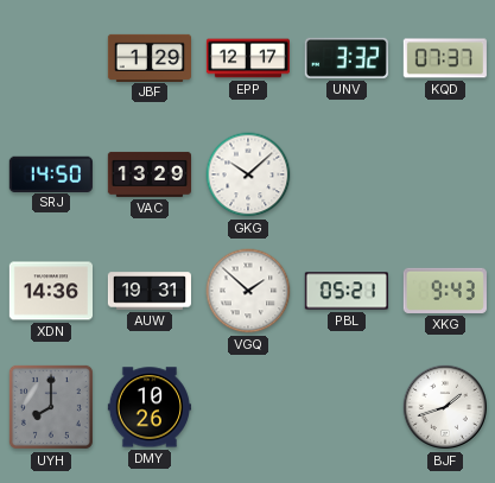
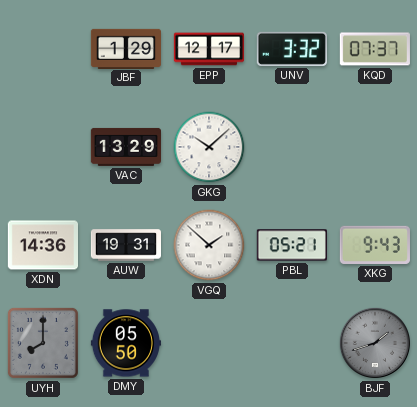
SRJ: 14:50 -> none
DMY: 10:26 -> 05:50
BJF dial: white -> grey
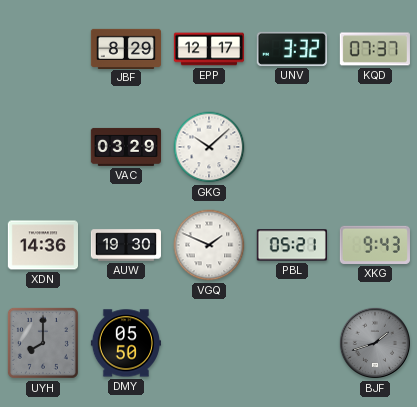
JBF: 1:29 -> 8:29
VAC: 13:29 -> 03:29
AUW: 19:31 -> 19:30
VGQ: 1:52 -> 1:49
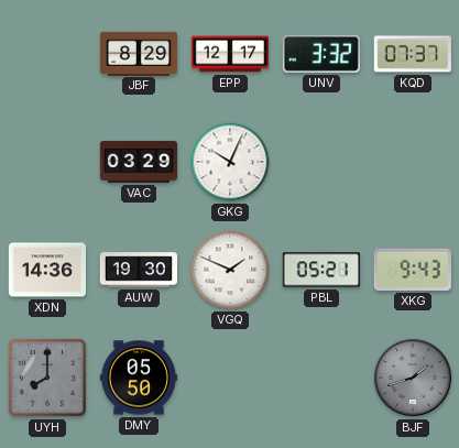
GKG: 10:08 -> 10:04
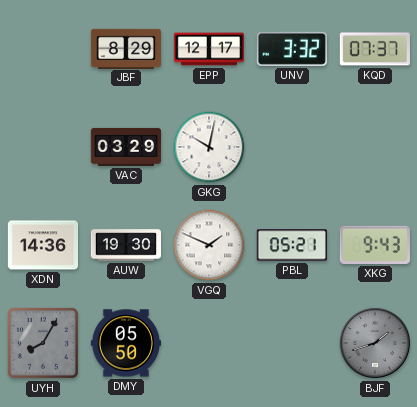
GKG: 10:04 -> 10:02
UYH: 8:00 -> 8:05
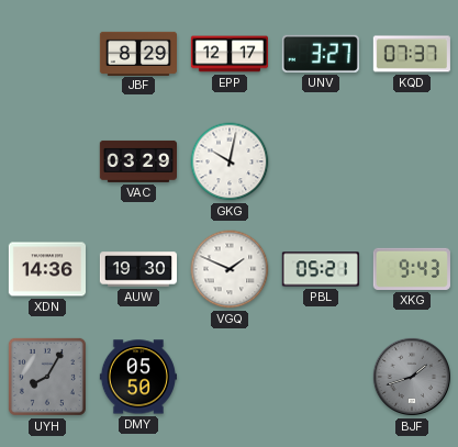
UNV: 3:32 -> 3:27
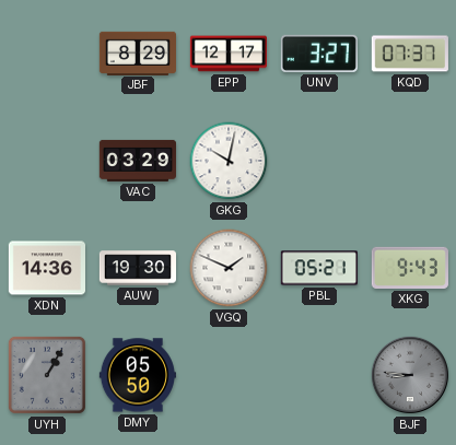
UYH: 8:05 -> 1:05
BJF: 1:42 -> 8:46
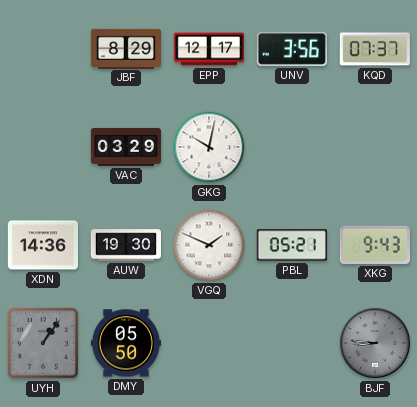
UNV: 3:27 -> 3:56
UYH: 1:05 -> 1:06
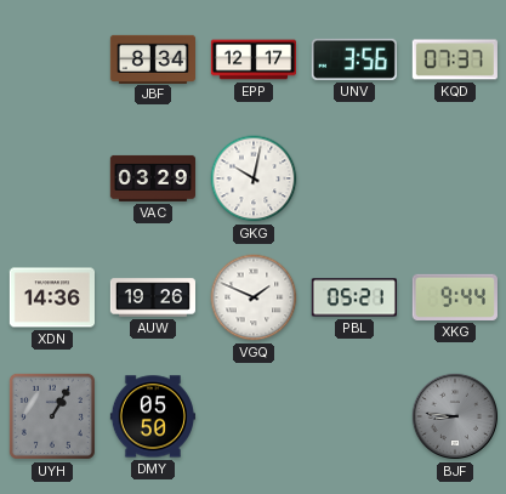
JBF: 8:29 -> 8:34
AUW: 19:30 -> 19:26
XKG: 9:43 -> 9:44
UYH: 1:06 -> 1:05
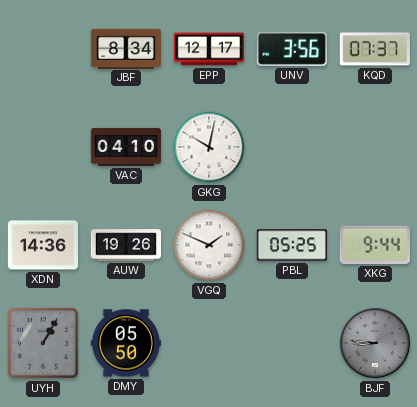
VAC: 03:29 -> 04:10
PBL: 05:21 -> 05:25
